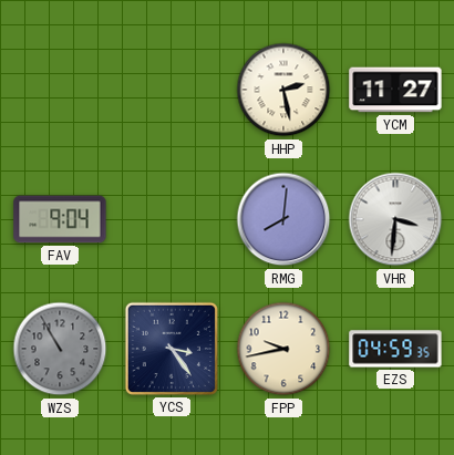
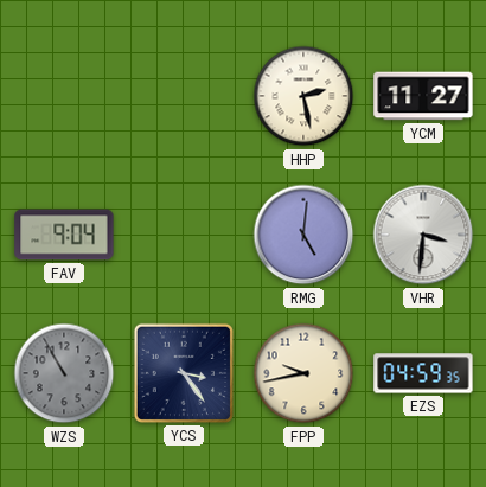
RMG: 8:01 -> 5:01
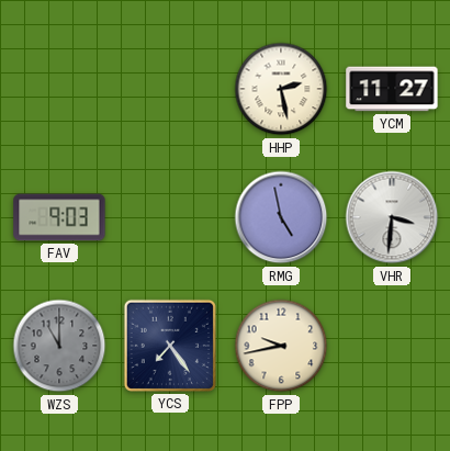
FAV: 9:04 -> 9:03
RMG: 5:01 -> 4:58
WZS: 10:55 -> 11:00
YCS: 3:24 -> 7:24
EZS: 04:59 -> none
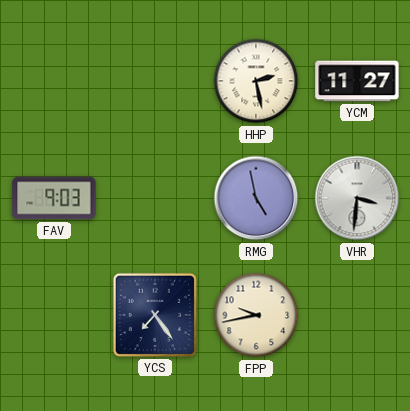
WZS: 11:00 -> none
